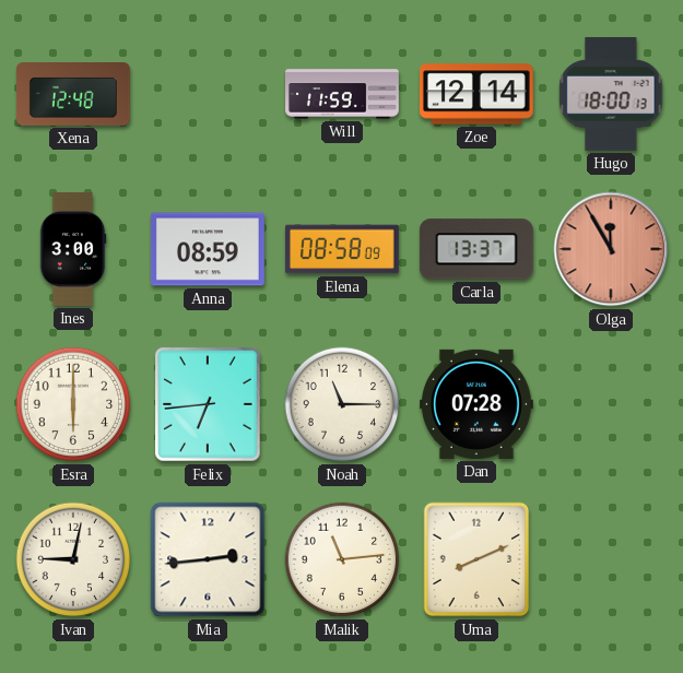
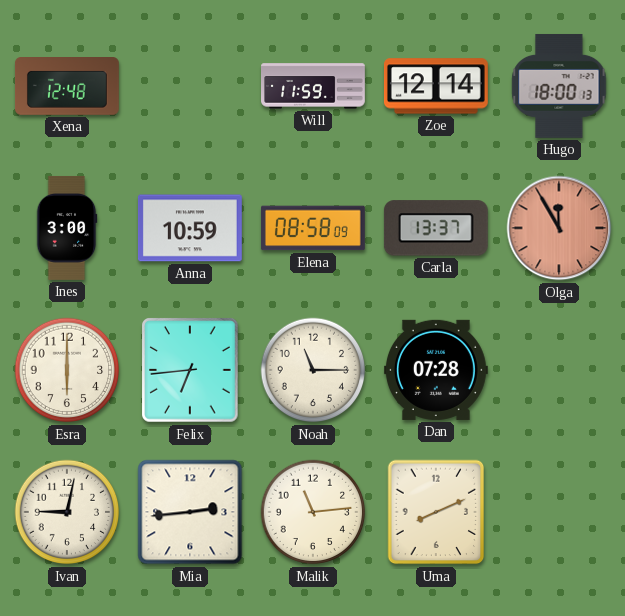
Anna: 08:59 -> 10:59
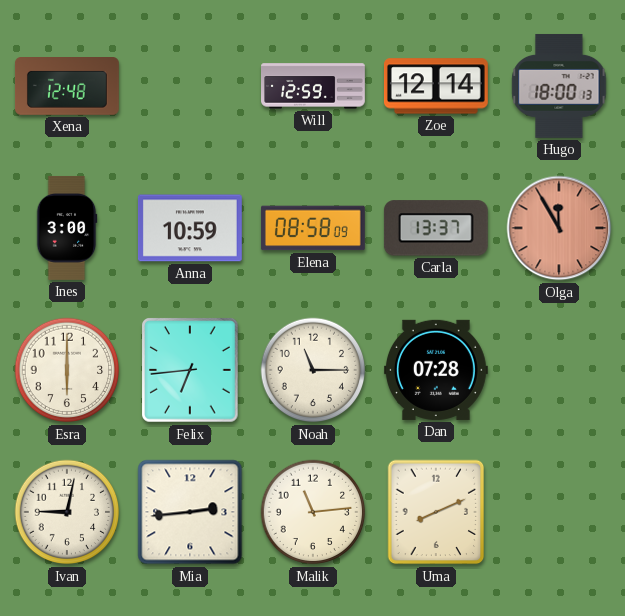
Will: 11:59 -> 12:59
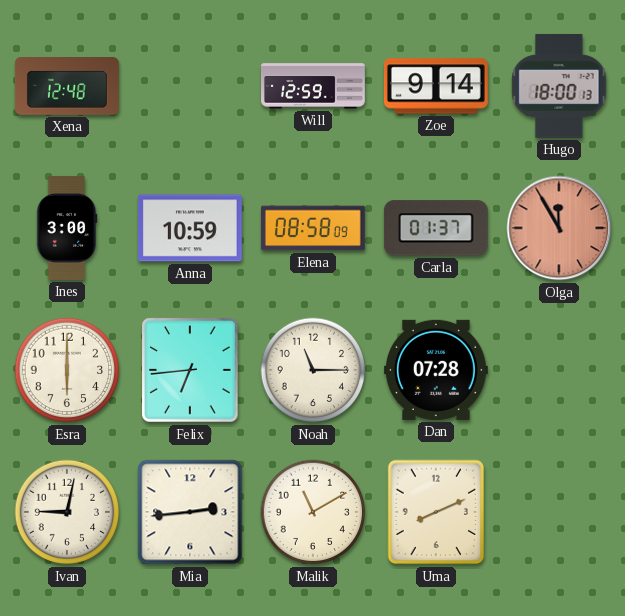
Zoe: 12:14 -> 9:14
Carla: 13:37 -> 01:37
Malik: 11:14 -> 11:10
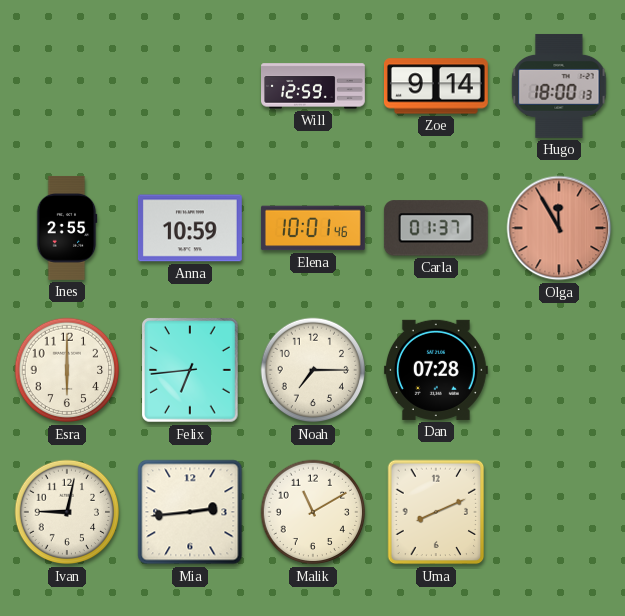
Xena: 12:48 -> none
Ines: 3:00 -> 2:55
Elena: 08:58 -> 10:01
Noah: 11:15 -> 7:15
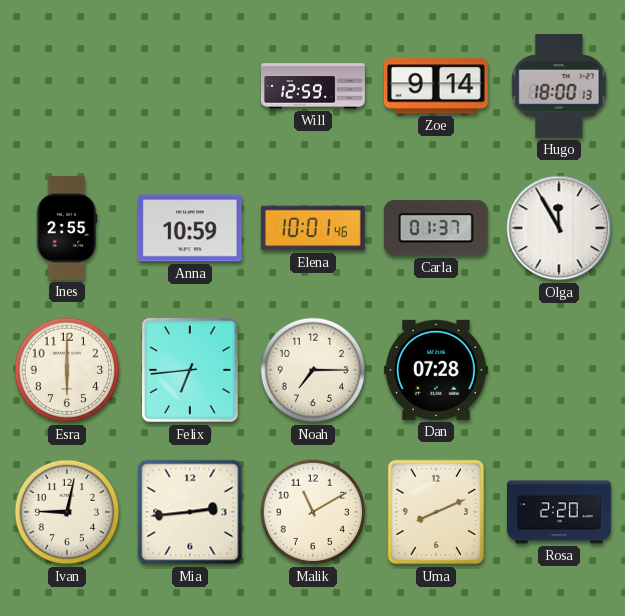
Olga dial: salmon -> white
Rosa: none -> 2:20
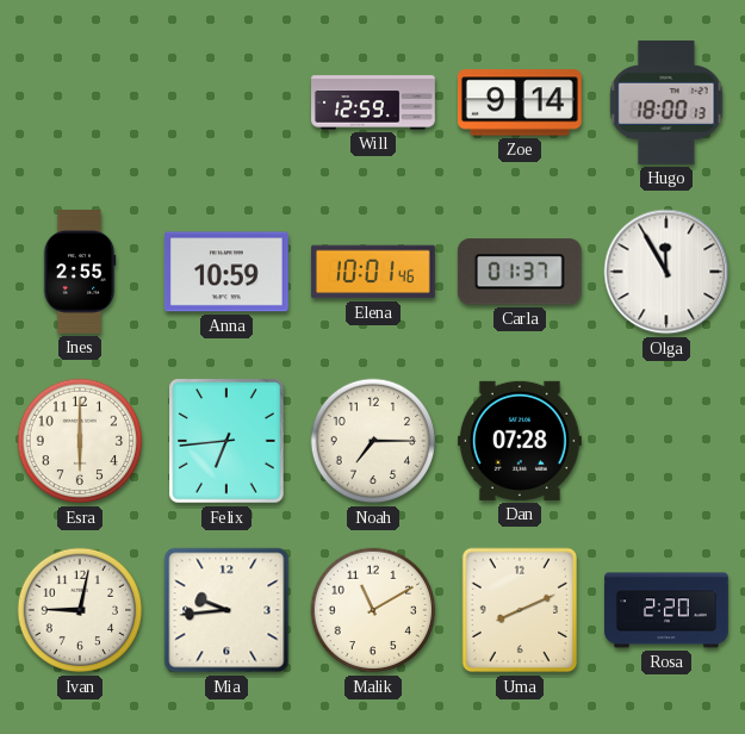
Mia: 2:44 -> 9:44
